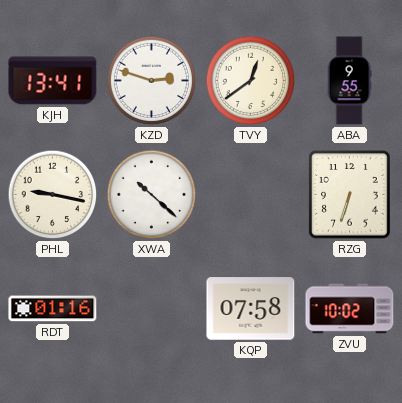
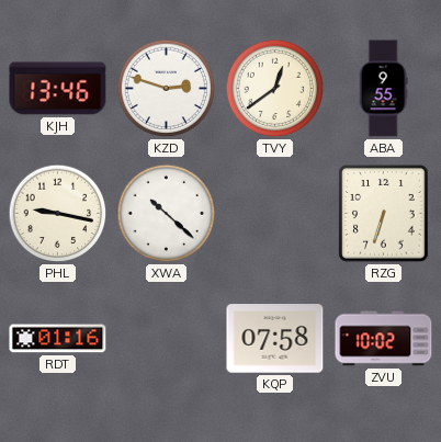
KJH: 13:41 -> 13:46
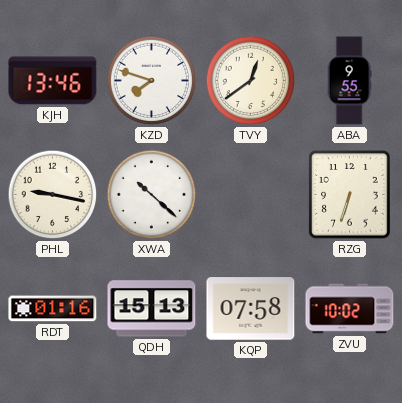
KZD: 2:48 -> 7:48
QDH: none -> 15:13
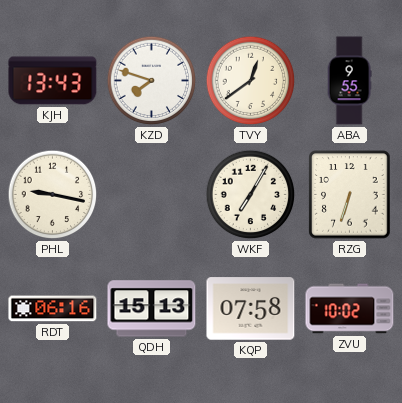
KJH: 13:46 -> 13:43
XWA: 10:22 -> none
WKF: none -> 7:05
RDT: 01:16 -> 06:16
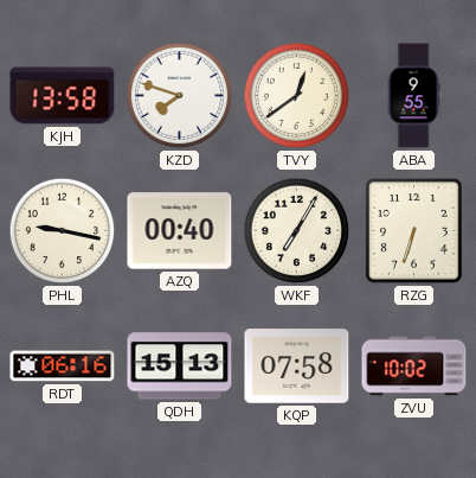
KJH: 13:43 -> 13:58
AZQ: none -> 00:40
